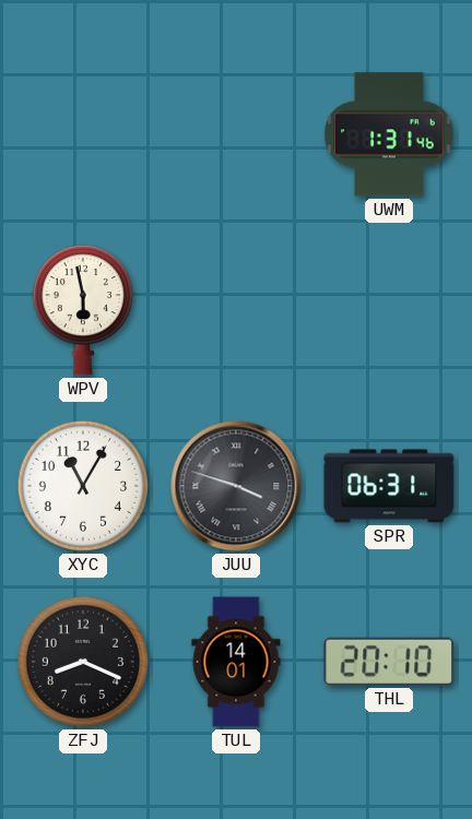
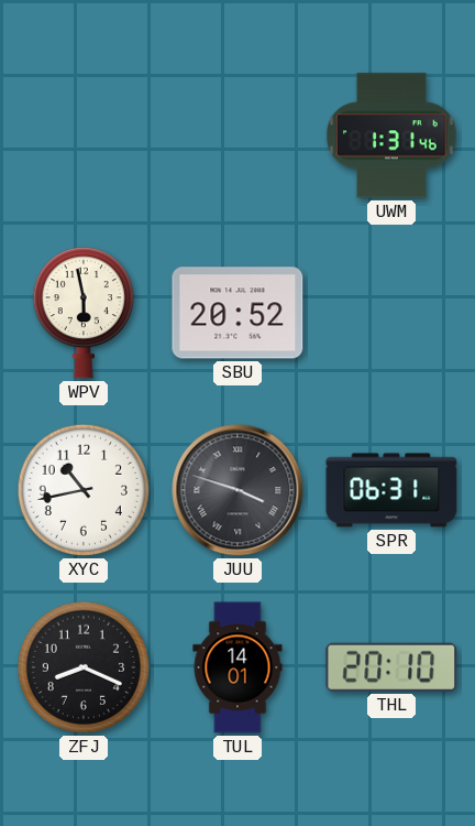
SBU: none -> 20:52
XYC: 11:05 -> 10:43
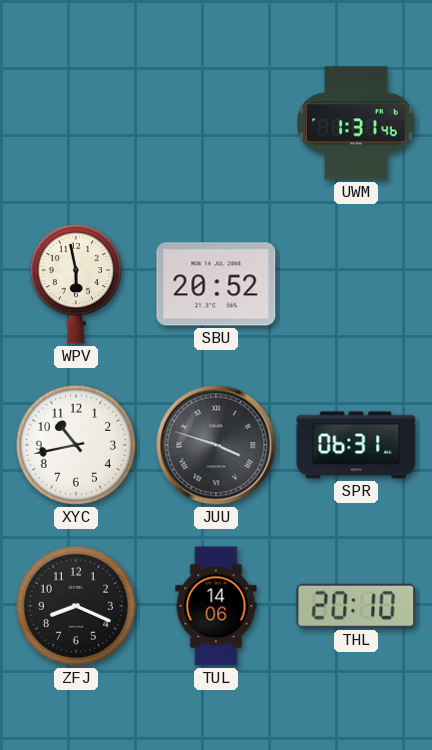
TUL: 14:01 -> 14:06
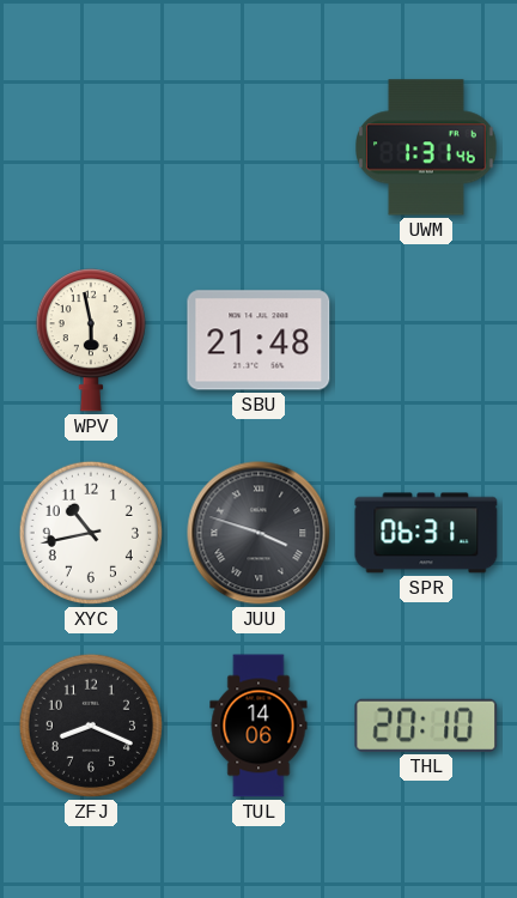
SBU: 20:52 -> 21:48
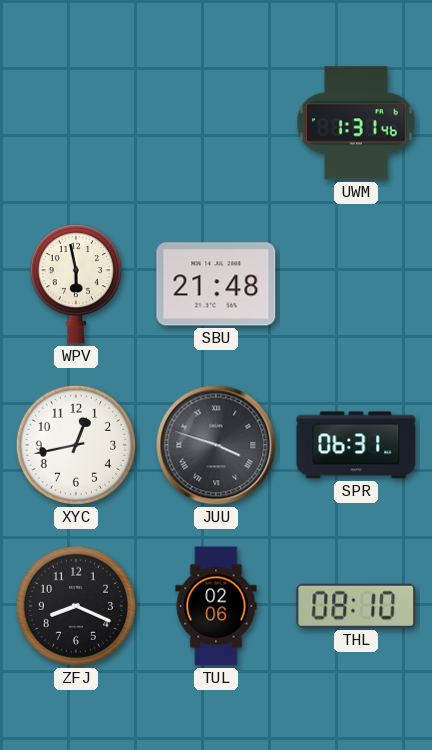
XYC: 10:43 -> 12:43
TUL: 14:06 -> 02:06
THL: 20:10 -> 08:10
